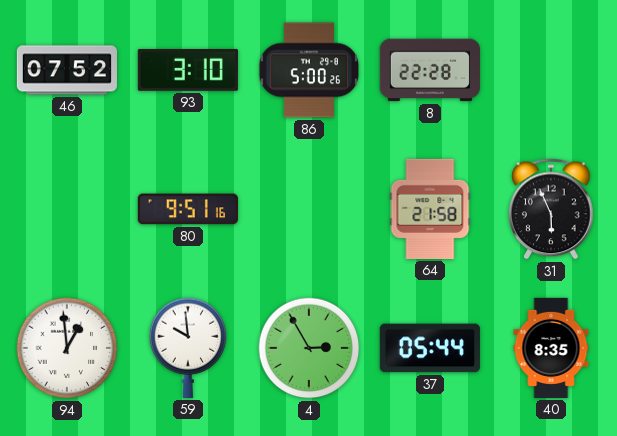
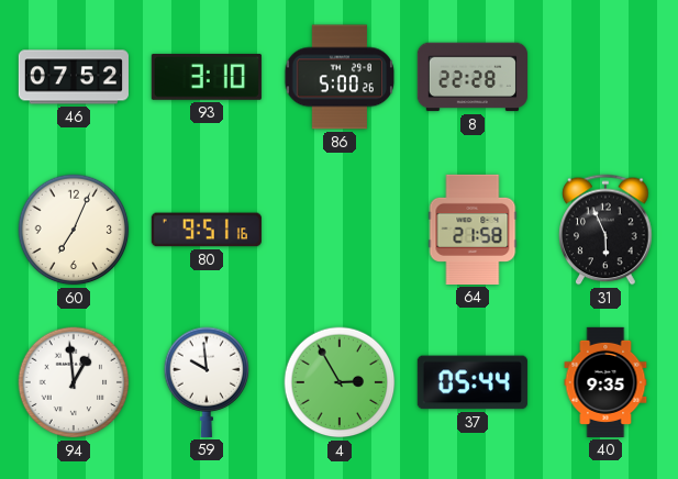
60: none -> 7:04
40: 8:35 -> 9:35
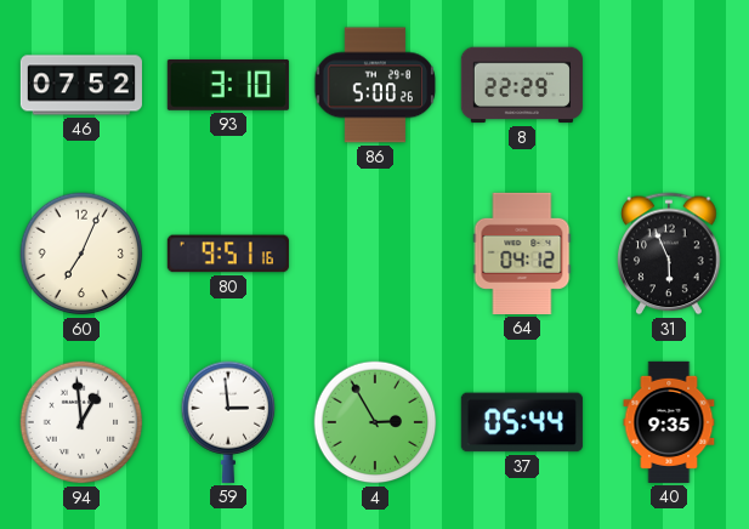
8: 22:28 -> 22:29
64: 21:58 -> 04:12
59: 9:59 -> 2:59
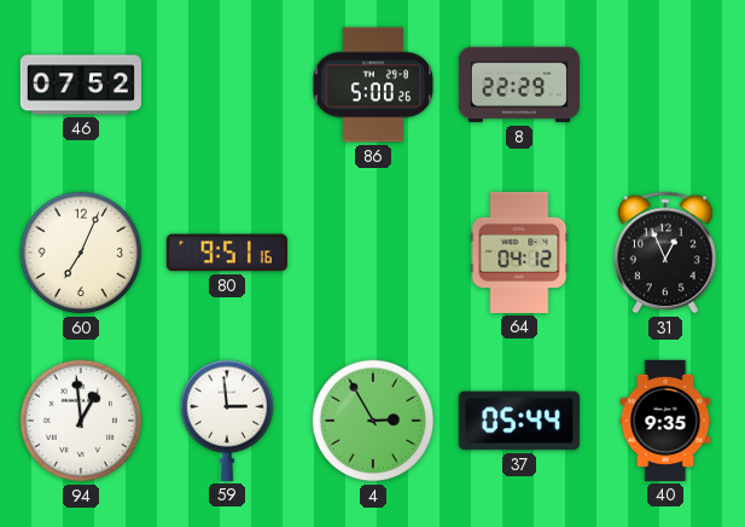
93: 3:10 -> none
31: 5:56 -> 12:56
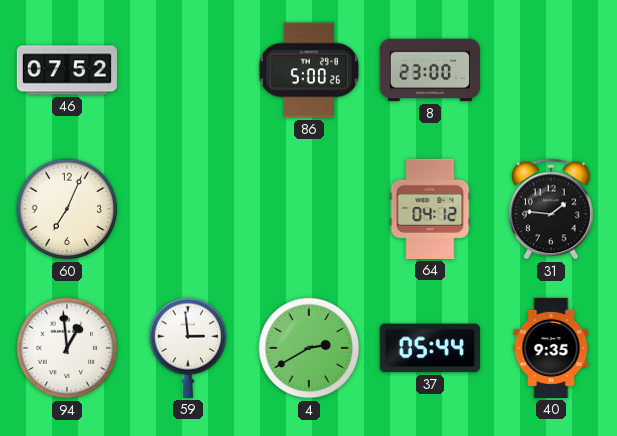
8: 22:29 -> 23:00
80: 9:51 -> none
31: 12:56 -> 1:46
4: 2:55 -> 2:40
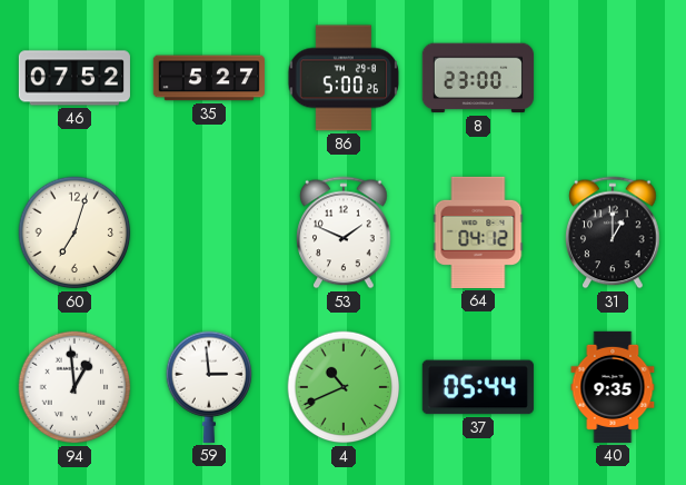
35: none -> 5:27
60: 7:04 -> 7:03
53: none -> 1:49
31: 1:46 -> 1:00
4: 2:40 -> 10:41
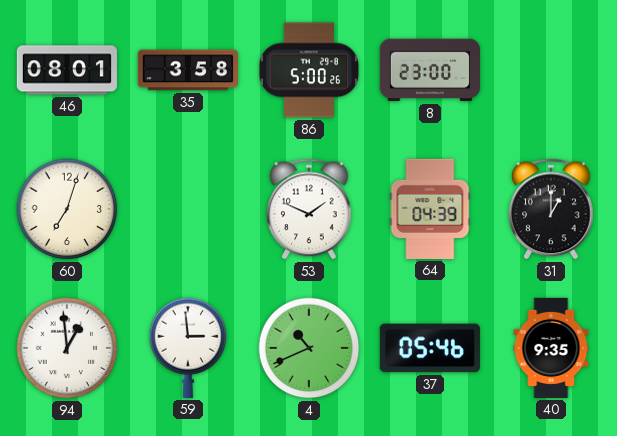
46: 07:52 -> 08:01
35: 5:27 -> 3:58
64: 04:12 -> 04:39
37: 05:44 -> 05:46
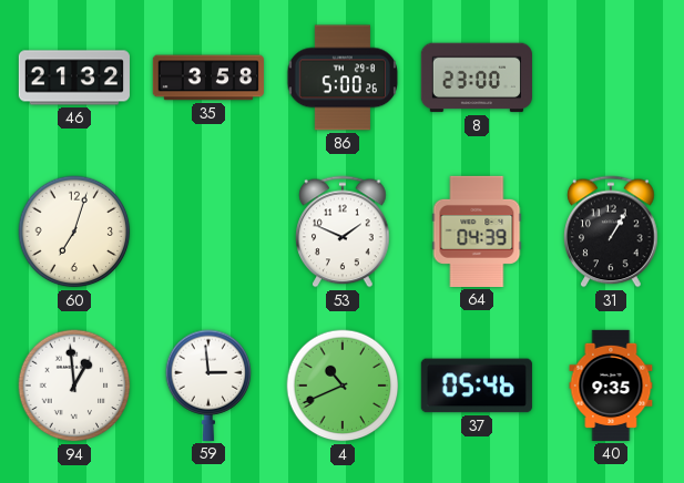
46: 08:01 -> 21:32
31: 1:00 -> 1:05
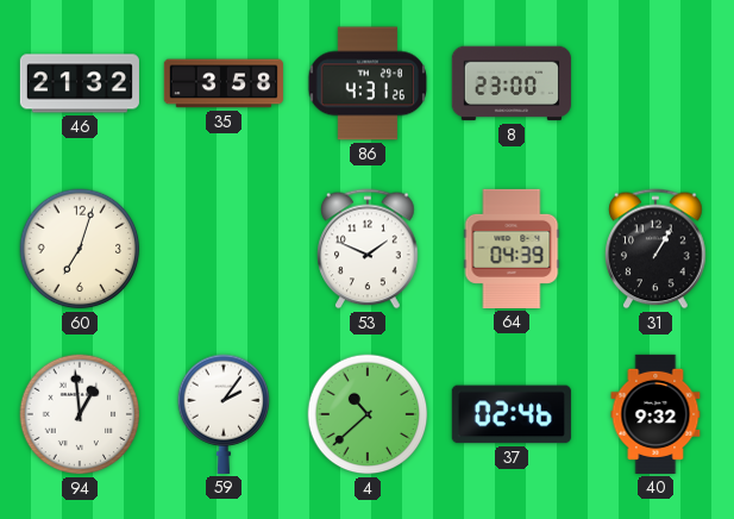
86: 5:00 -> 4:31
59: 2:59 -> 2:06
4: 10:41 -> 10:38
37: 05:46 -> 02:46
40: 9:35 -> 9:32
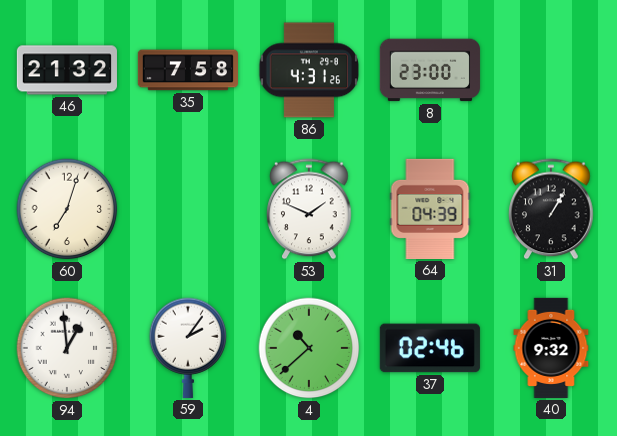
35: 3:58 -> 7:58
